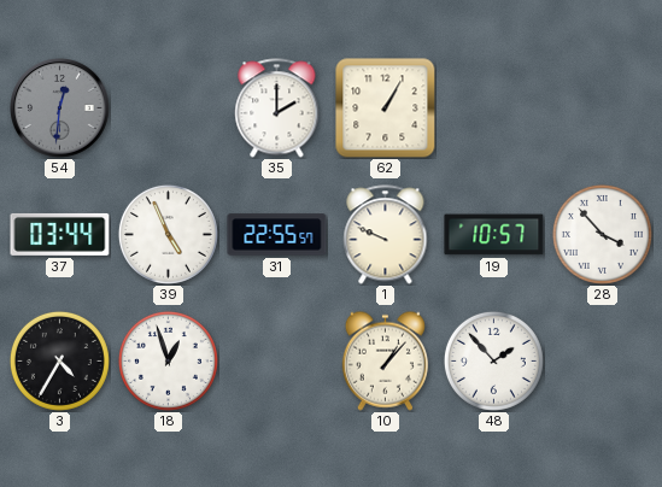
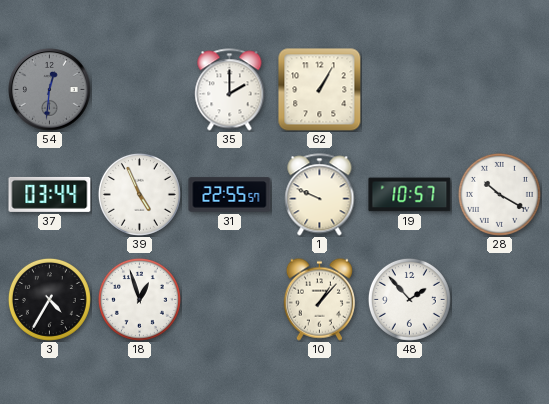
28: 3:53 -> 10:20
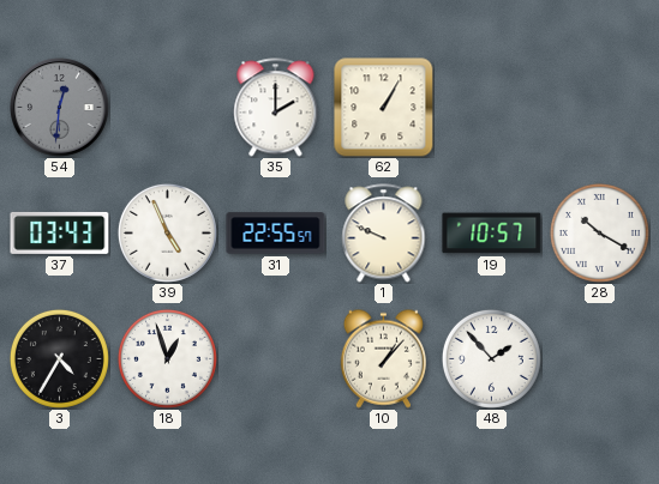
37: 03:44 -> 03:43
